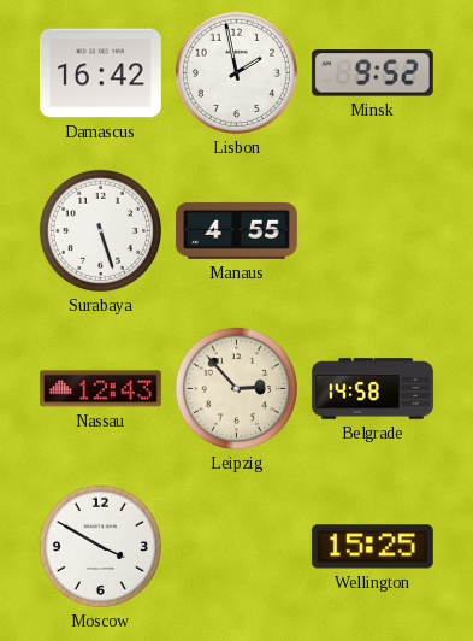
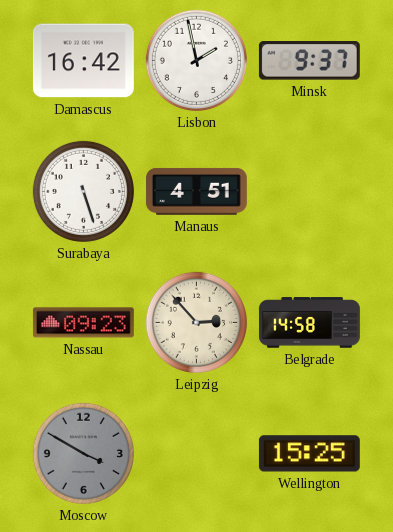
Minsk: 9:52 -> 9:37
Manaus: 4:55 -> 4:51
Nassau: 12:43 -> 09:23
Moscow dial: white -> grey
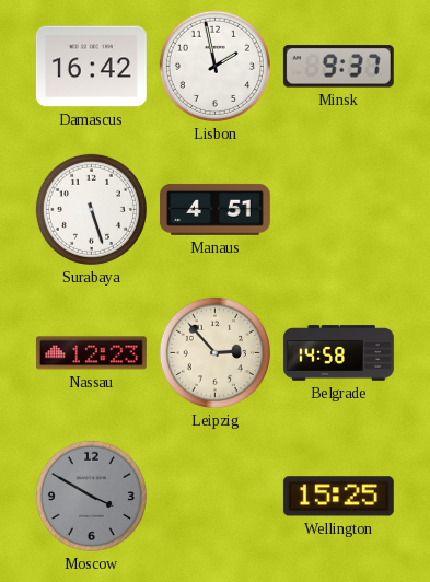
Nassau: 09:23 -> 12:23
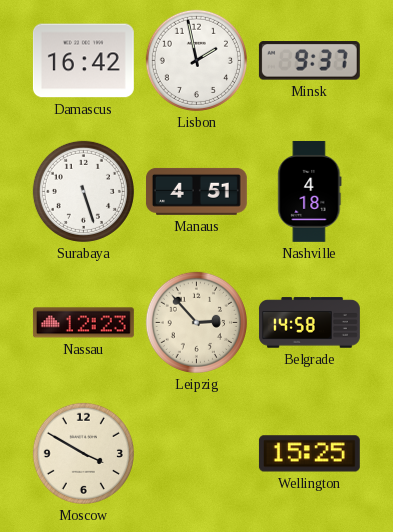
Nashville: none -> 4:18
Moscow dial: grey -> cream
